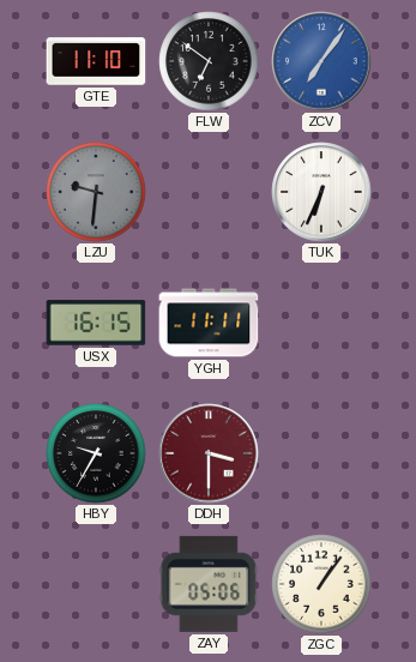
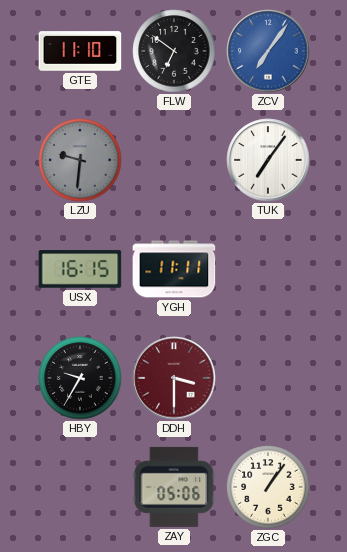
TUK: 6:34 -> 7:06
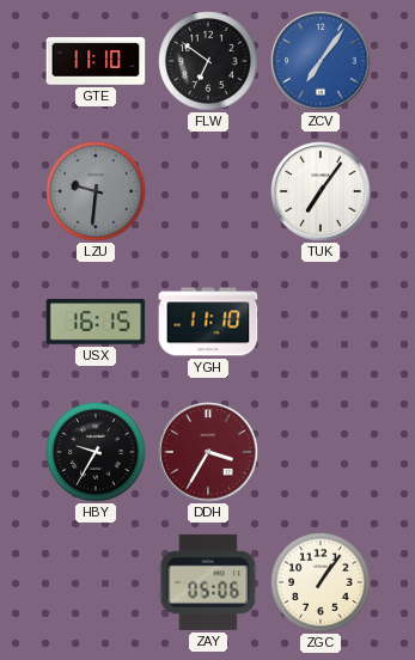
YGH: 11:11 -> 11:10
DDH: 3:30 -> 3:35
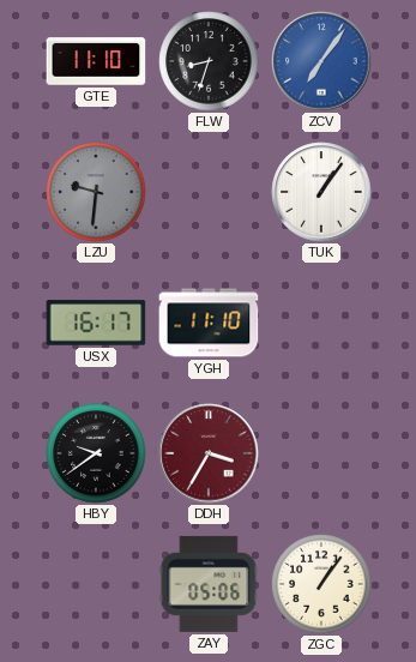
FLW: 6:51 -> 8:33
TUK: 7:06 -> 1:06
USX: 16:15 -> 16:17
HBY: 9:35 -> 9:39
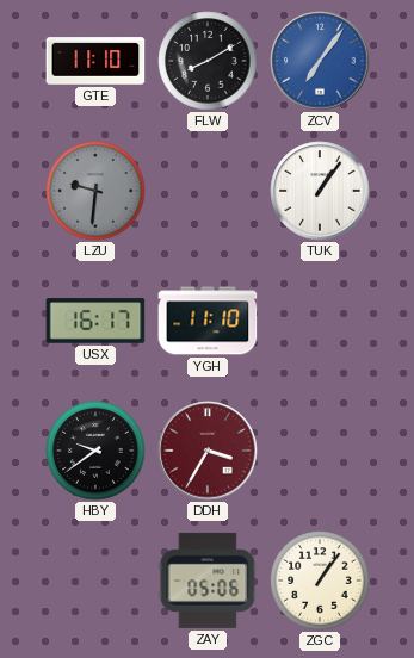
FLW: 8:33 -> 8:10
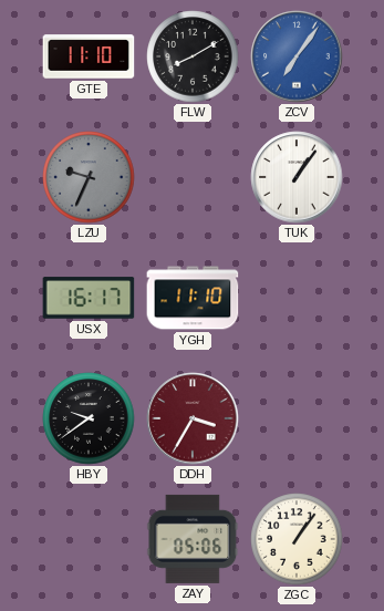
LZU: 9:31 -> 9:34
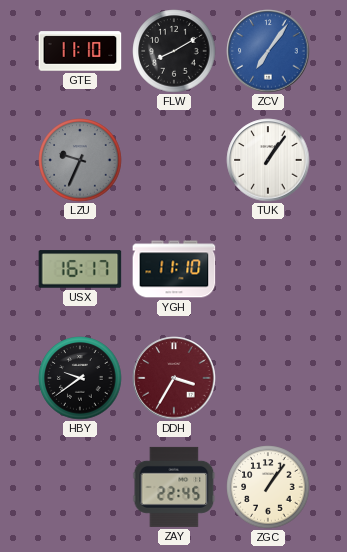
ZAY: 05:06 -> 22:45
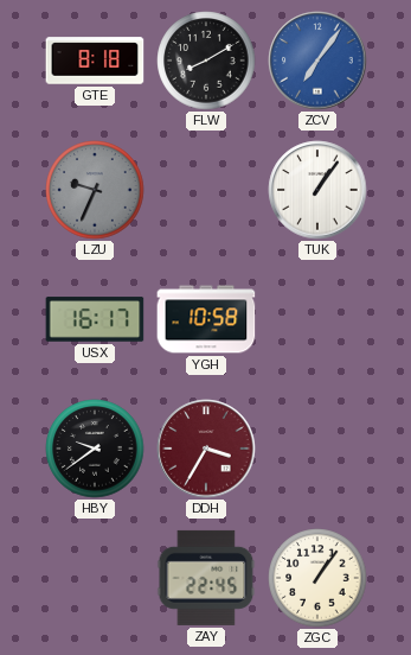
GTE: 11:10 -> 8:18
YGH: 11:10 -> 10:58
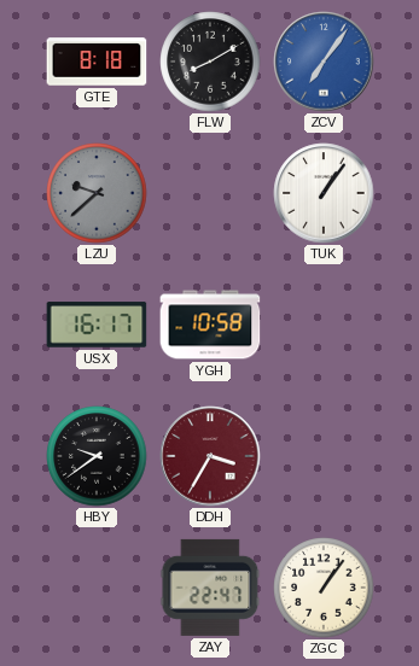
LZU: 9:34 -> 9:38
ZAY: 22:45 -> 22:47
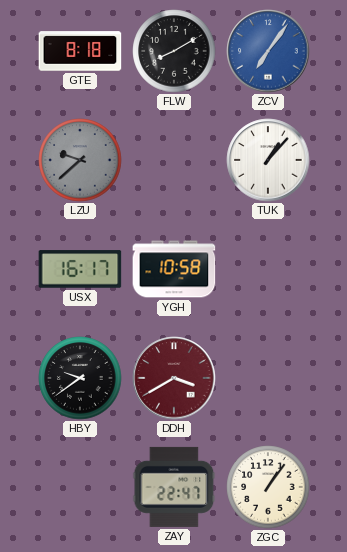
TUK: 1:06 -> 1:07
DDH: 3:35 -> 3:40
